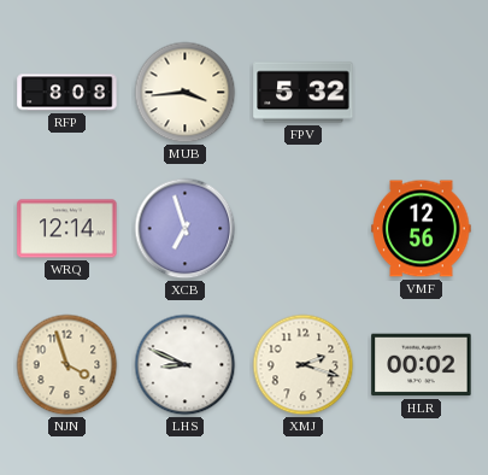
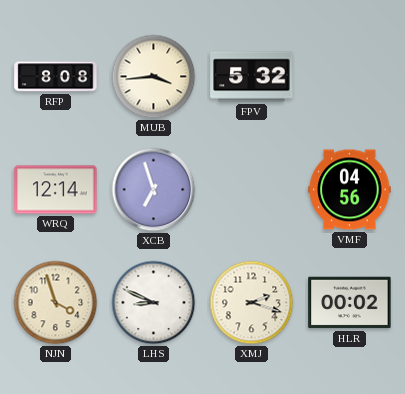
VMF: 12:56 -> 04:56
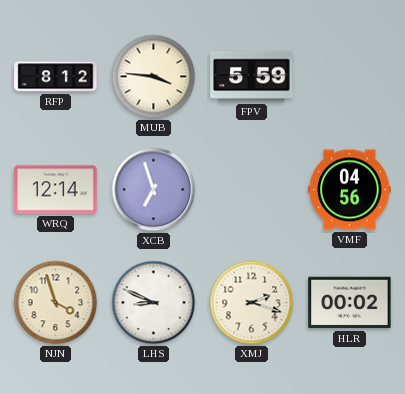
RFP: 8:08 -> 8:12
MUB: 3:44 -> 3:46
FPV: 5:32 -> 5:59
